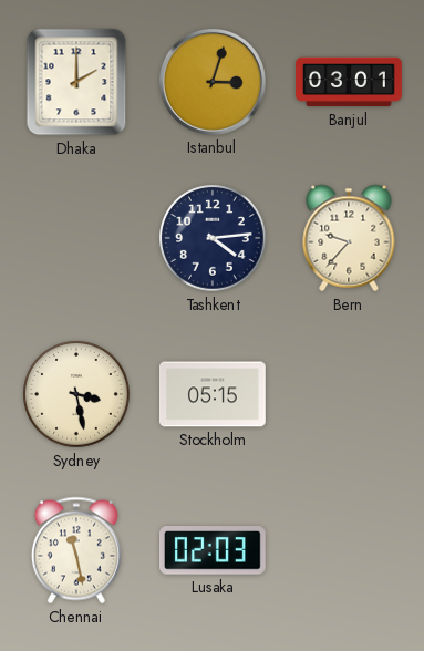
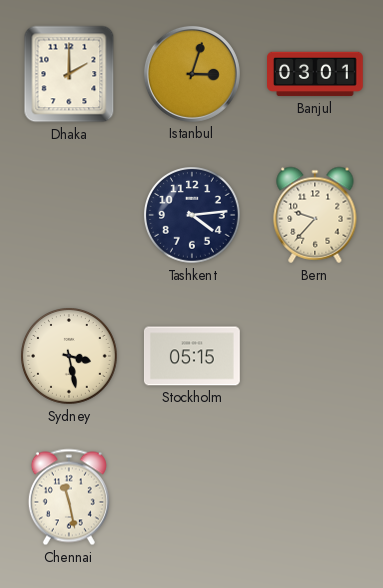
Lusaka: 02:03 -> none
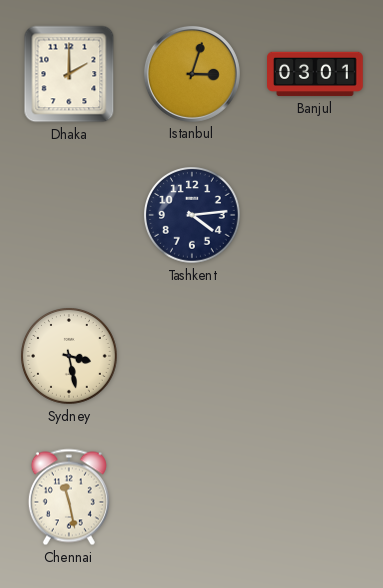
Bern: 9:37 -> none
Stockholm: 05:15 -> none
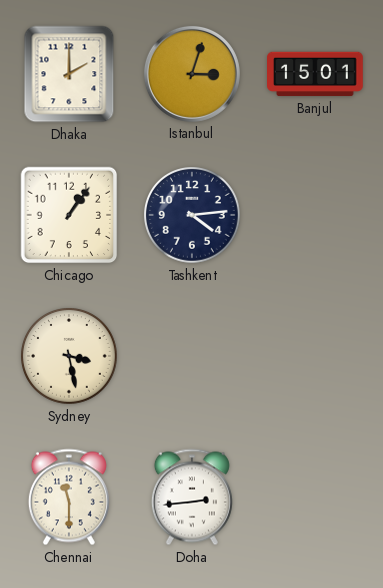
Banjul: 03:01 -> 15:01
Chicago: none -> 1:06
Chennai: 11:28 -> 11:30
Doha: none -> 2:44
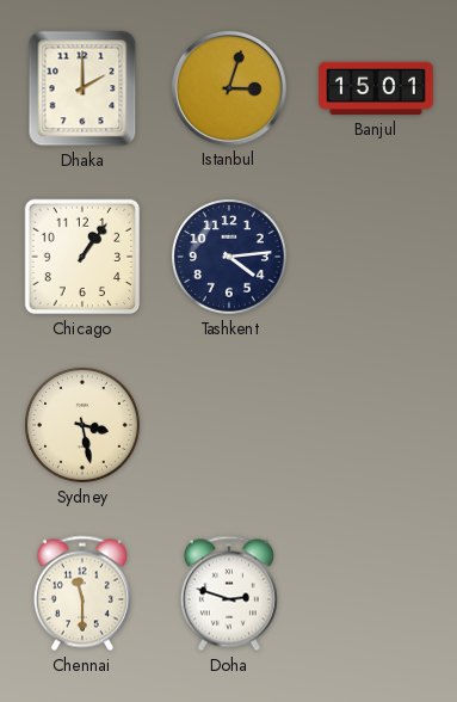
Doha: 2:44 -> 2:48
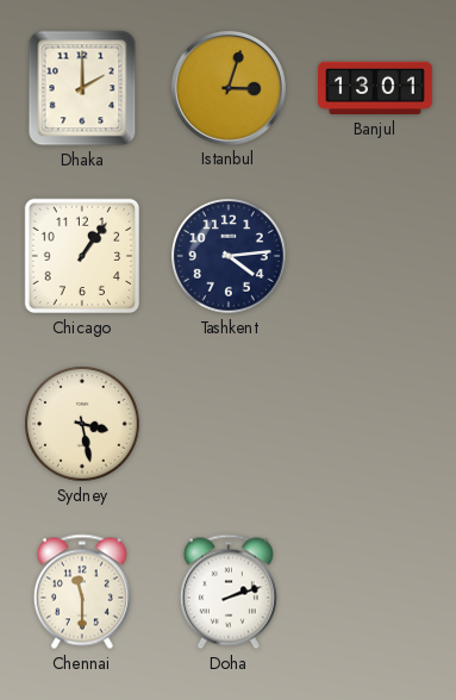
Banjul: 15:01 -> 13:01
Doha: 2:48 -> 2:12
